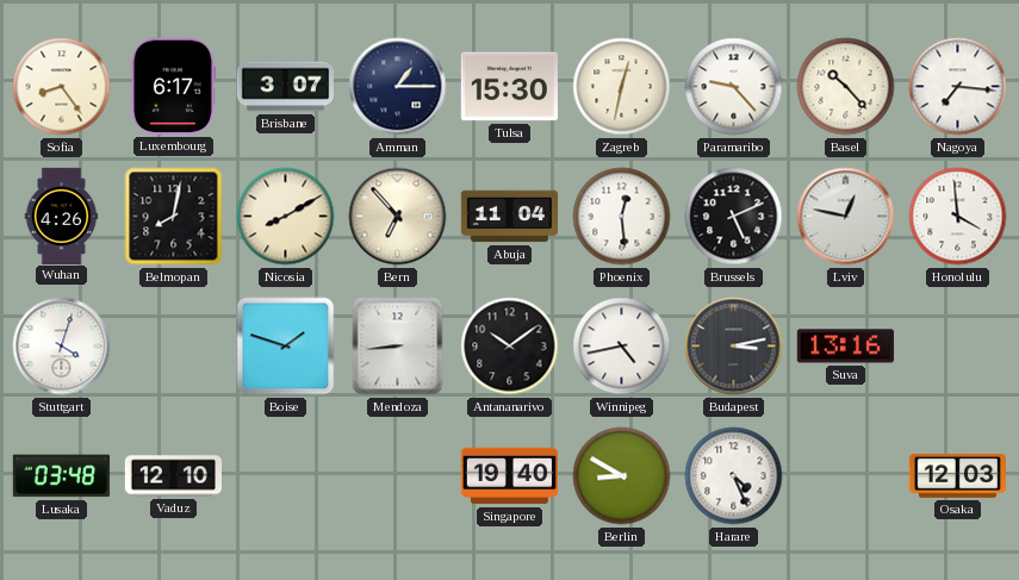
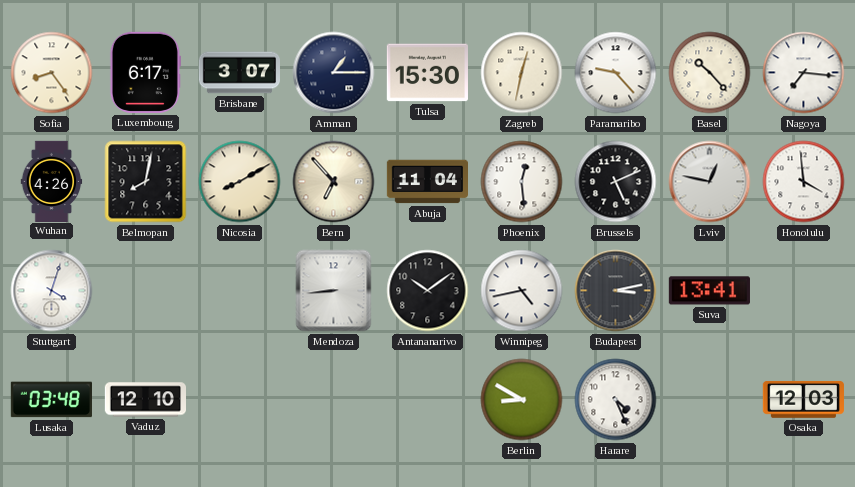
Boise: 1:48 -> none
Suva: 13:16 -> 13:41
Singapore: 19:40 -> none
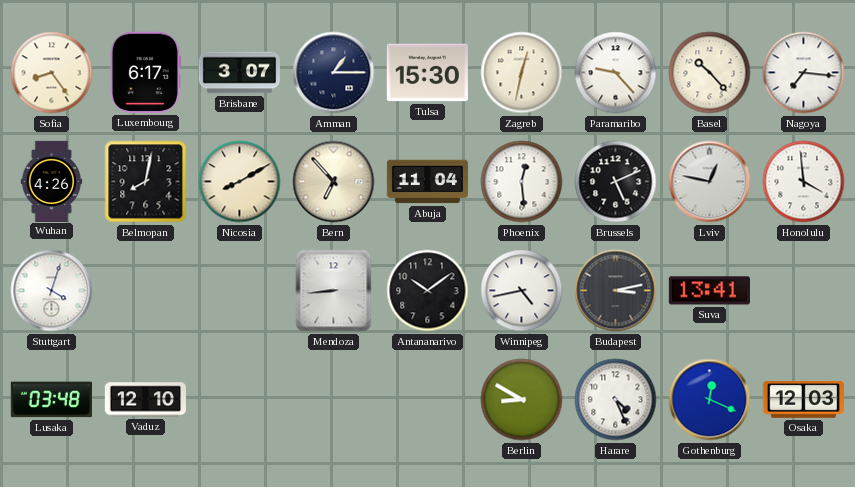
Gothenburg: none -> 12:19
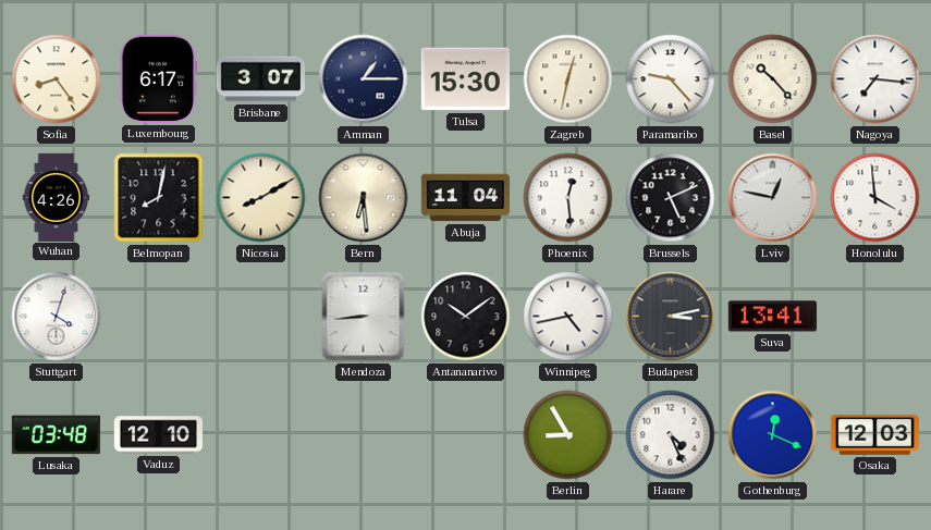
Bern: 6:53 -> 6:29
Berlin: 8:50 -> 8:55
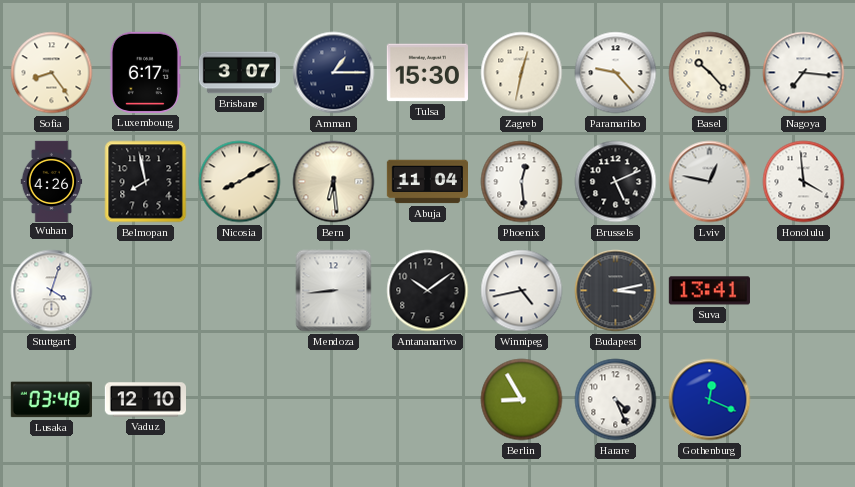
Belmopan: 8:02 -> 7:58
Osaka: 12:03 -> none
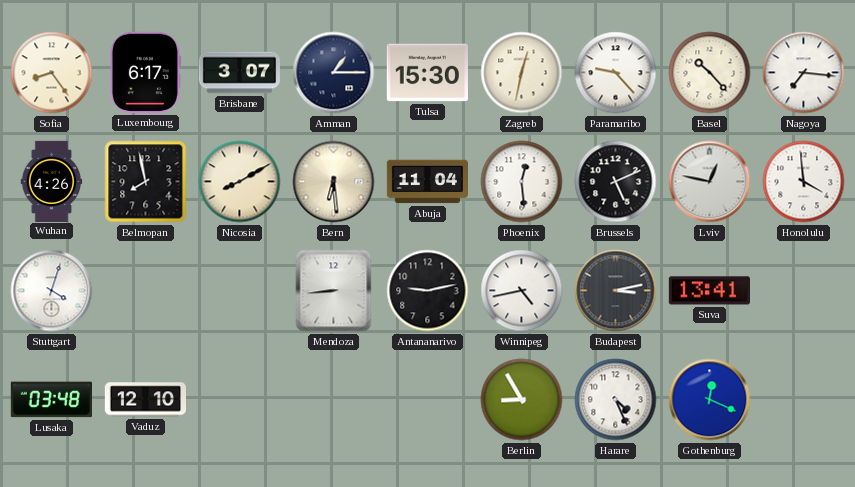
Antananarivo: 10:09 -> 9:13
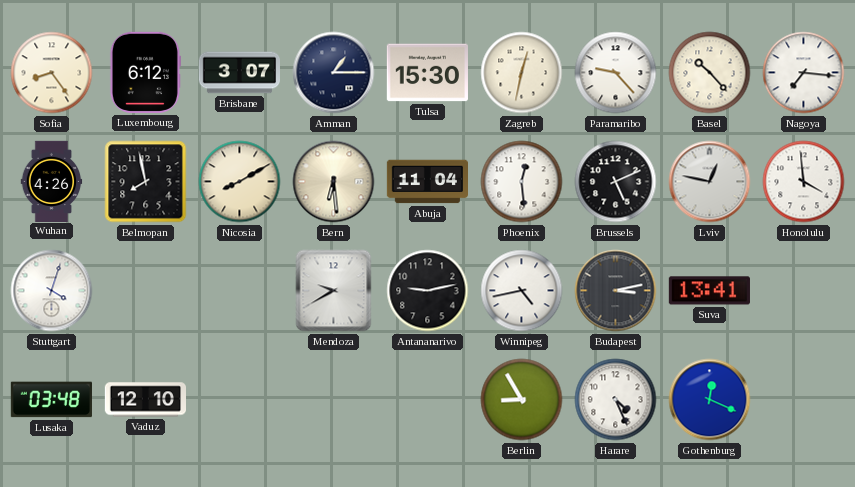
Luxembourg: 6:17 -> 6:12
Mendoza: 8:44 -> 9:40
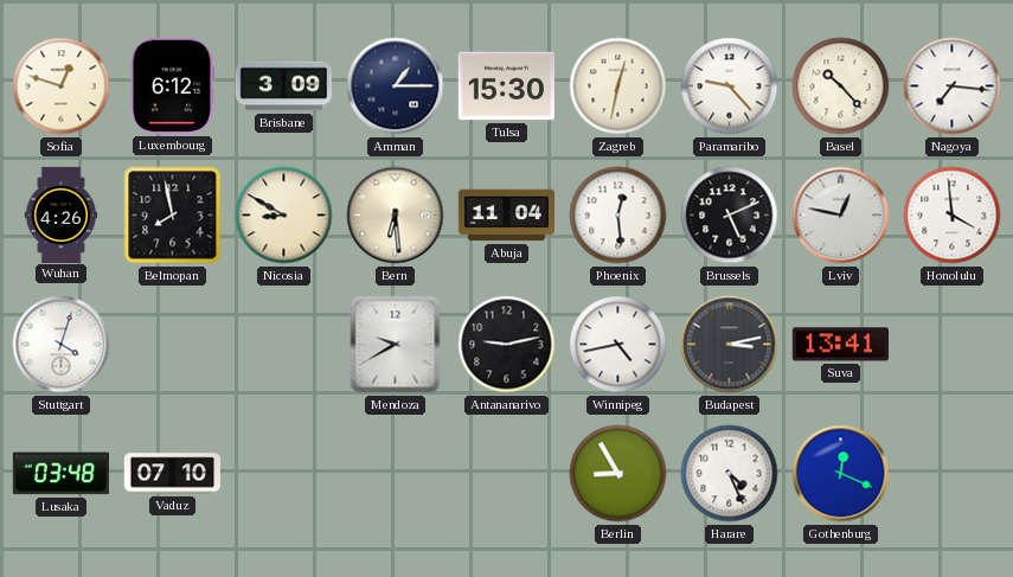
Sofia: 8:24 -> 12:48
Brisbane: 3:07 -> 3:09
Nicosia: 8:10 -> 8:50
Vaduz: 12:10 -> 07:10
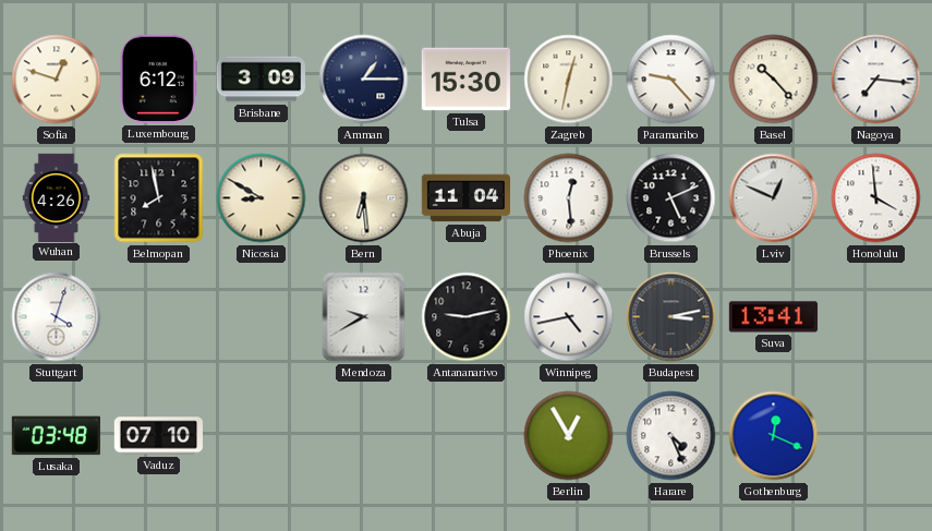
Lviv: 12:47 -> 12:49
Berlin: 8:55 -> 12:55
